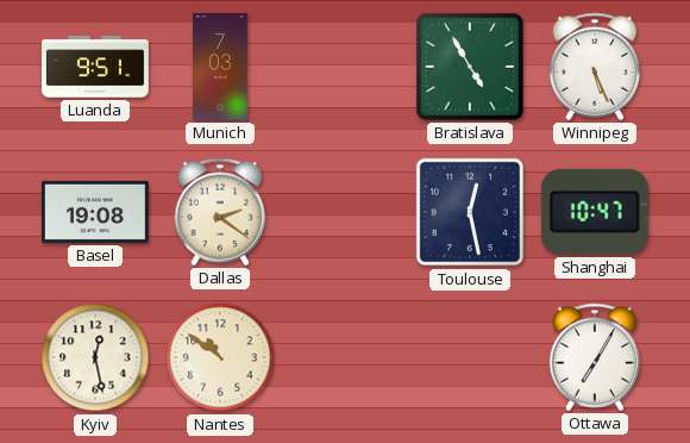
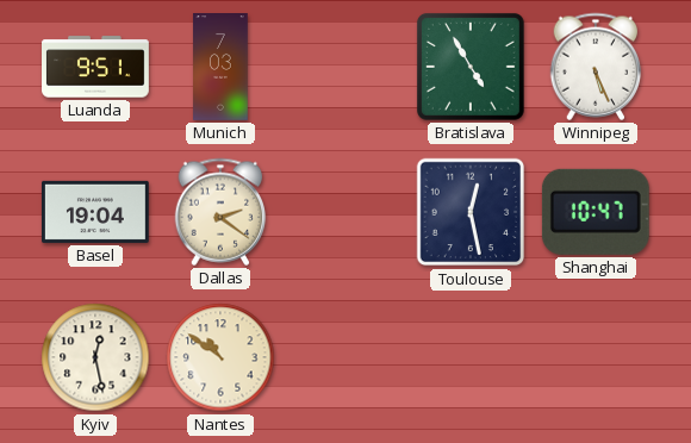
Basel: 19:08 -> 19:04
Ottawa: 7:05 -> none
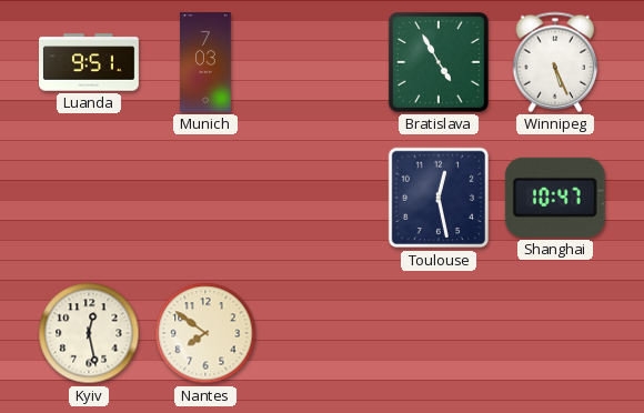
Basel: 19:04 -> none
Dallas: 2:21 -> none
Nantes: 10:51 -> 7:51
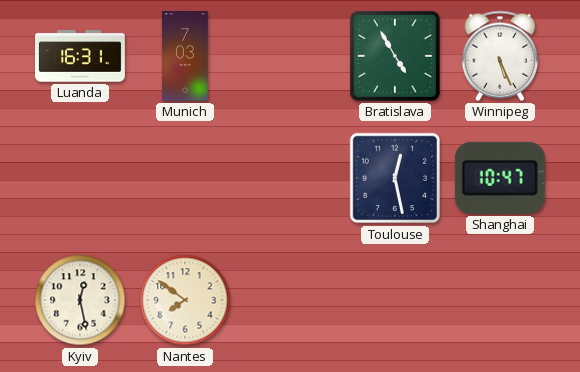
Luanda: 9:51 -> 16:31
